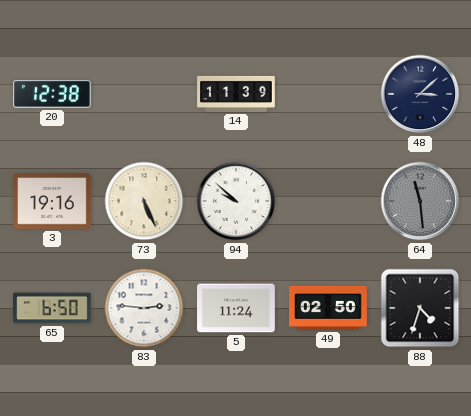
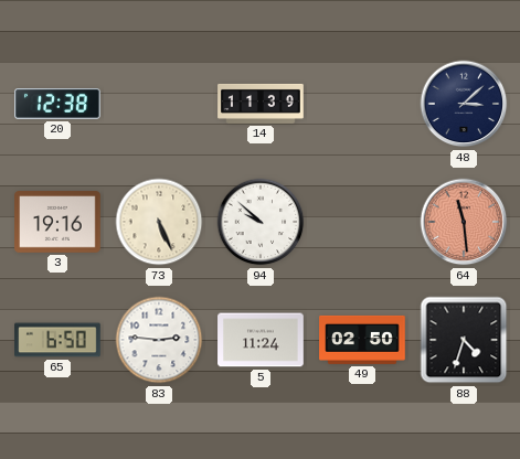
64 dial: grey -> salmon
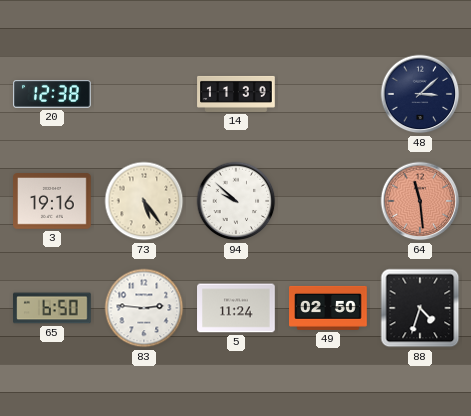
73: 5:26 -> 5:24
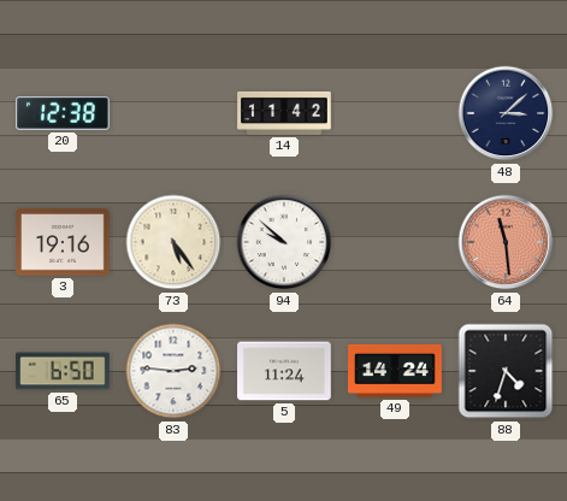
14: 11:39 -> 11:42
49: 02:50 -> 14:24
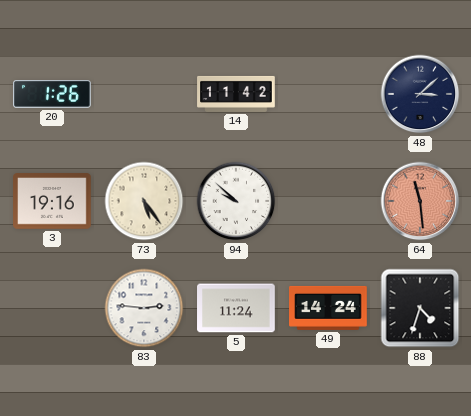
20: 12:38 -> 1:26
65: 6:50 -> none
